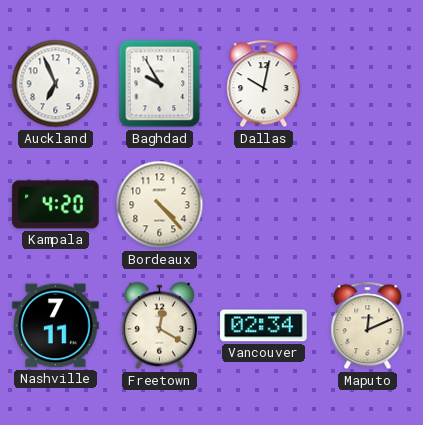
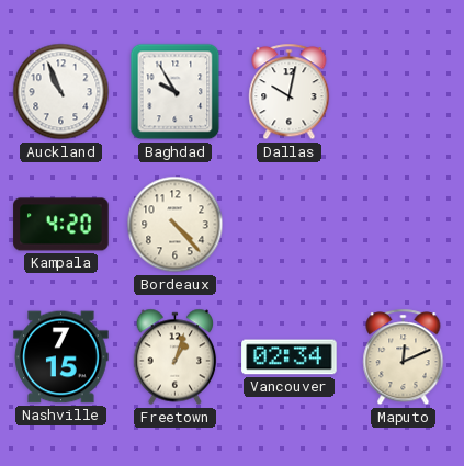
Auckland: 6:56 -> 10:56
Nashville: 7:11 -> 7:15
Freetown: 12:20 -> 1:03
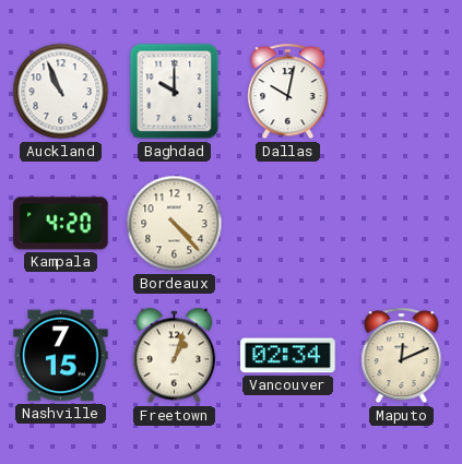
Baghdad: 9:55 -> 10:00
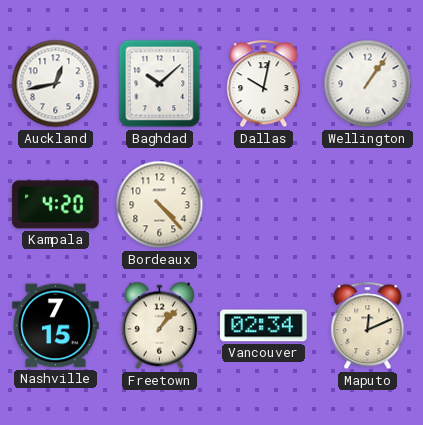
Auckland: 10:56 -> 12:43
Baghdad: 10:00 -> 10:08
Wellington: none -> 1:06
Freetown: 1:03 -> 1:07
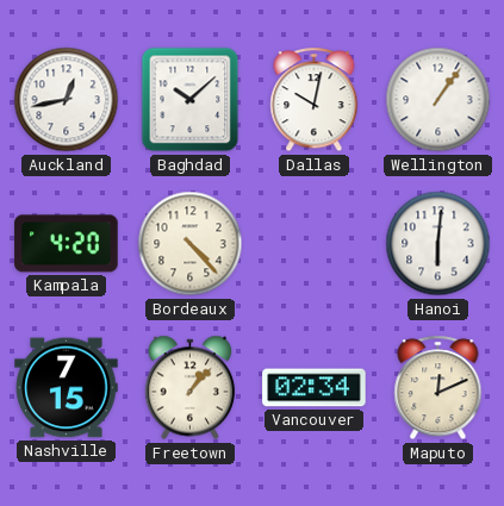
Hanoi: none -> 6:01
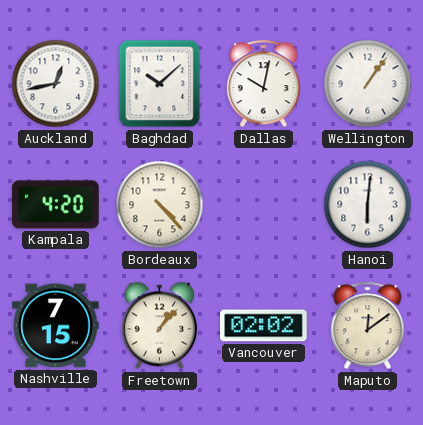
Vancouver: 02:34 -> 02:02
Maputo: 12:11 -> 12:09
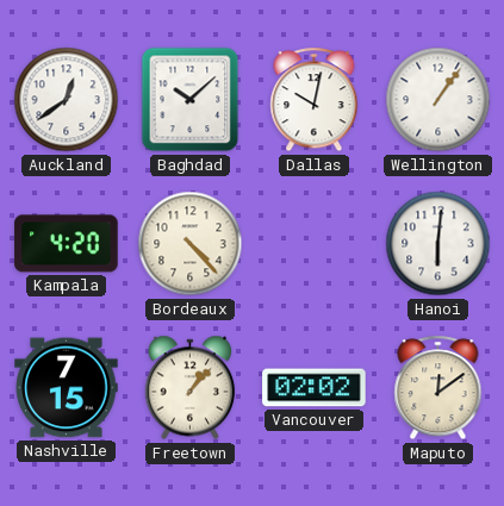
Auckland: 12:43 -> 12:39
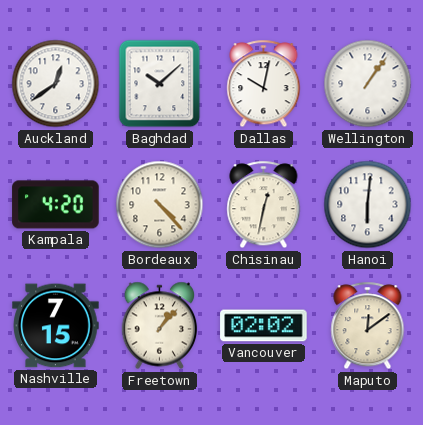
Chisinau: none -> 12:32
